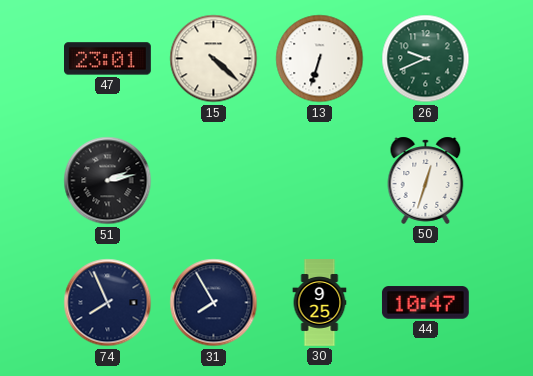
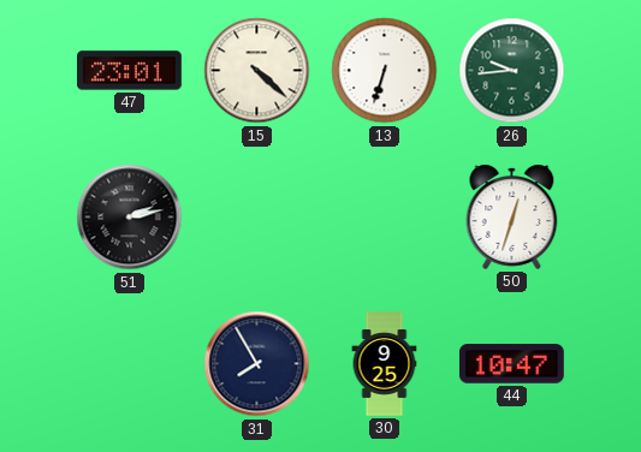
26: 9:41 -> 9:44
74: 7:56 -> none
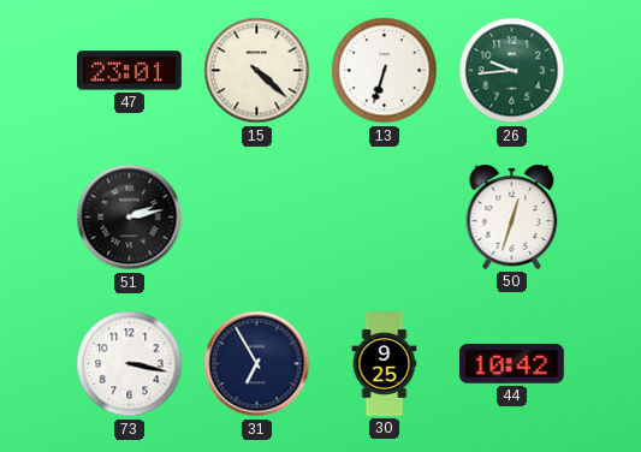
73: none -> 3:17
31: 7:55 -> 6:55
44: 10:47 -> 10:42
